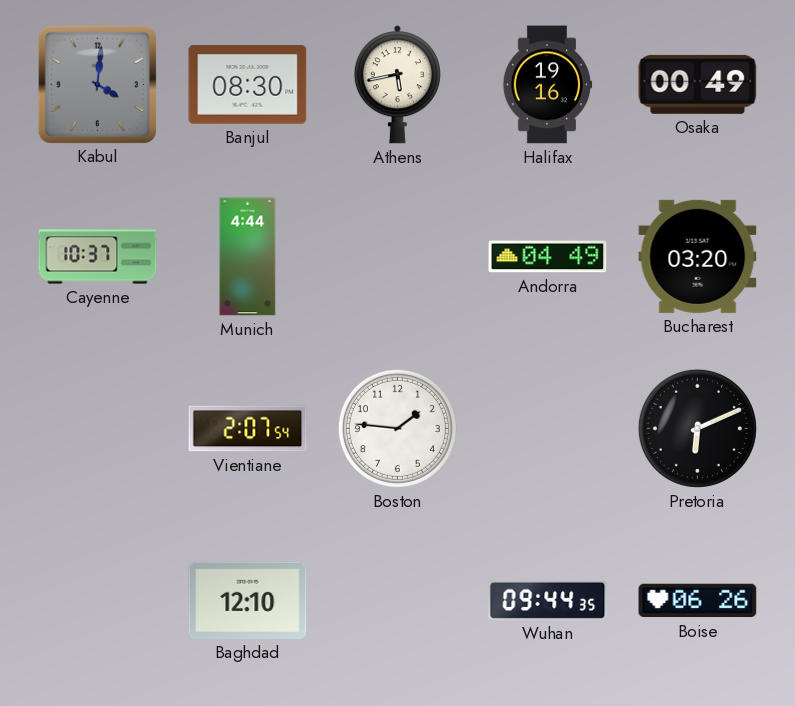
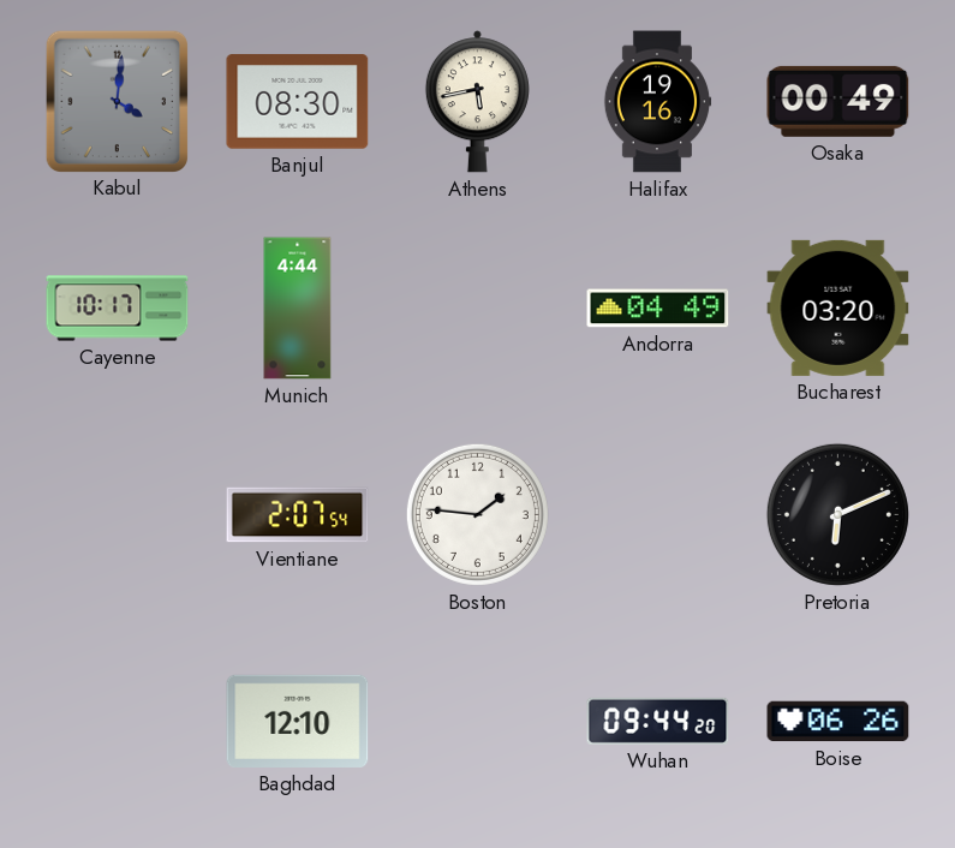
Cayenne: 10:37 -> 10:17
Wuhan: 09:44:35 -> 09:44:20
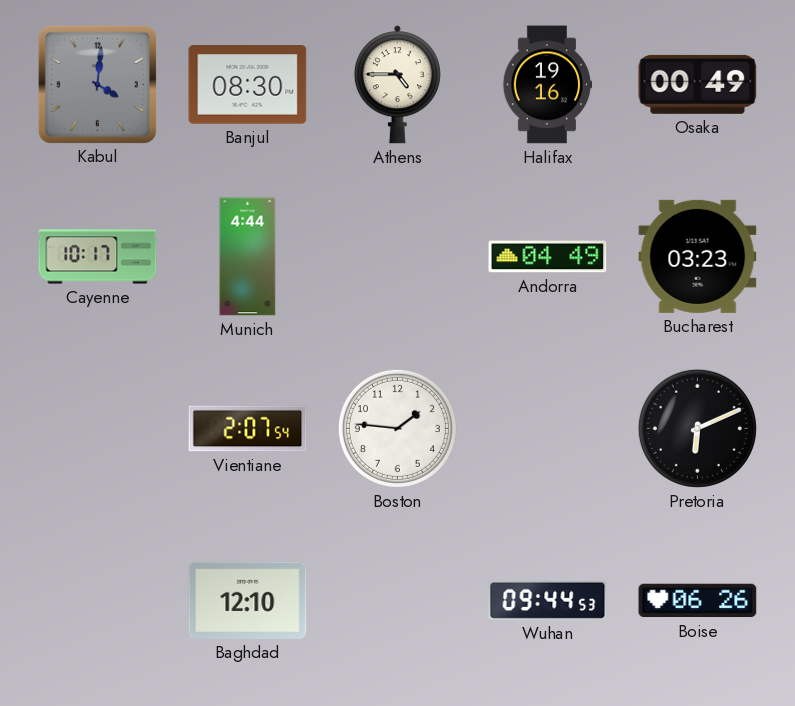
Athens: 5:43 -> 4:45
Bucharest: 03:20 -> 03:23
Wuhan: 09:44:20 -> 09:44:53
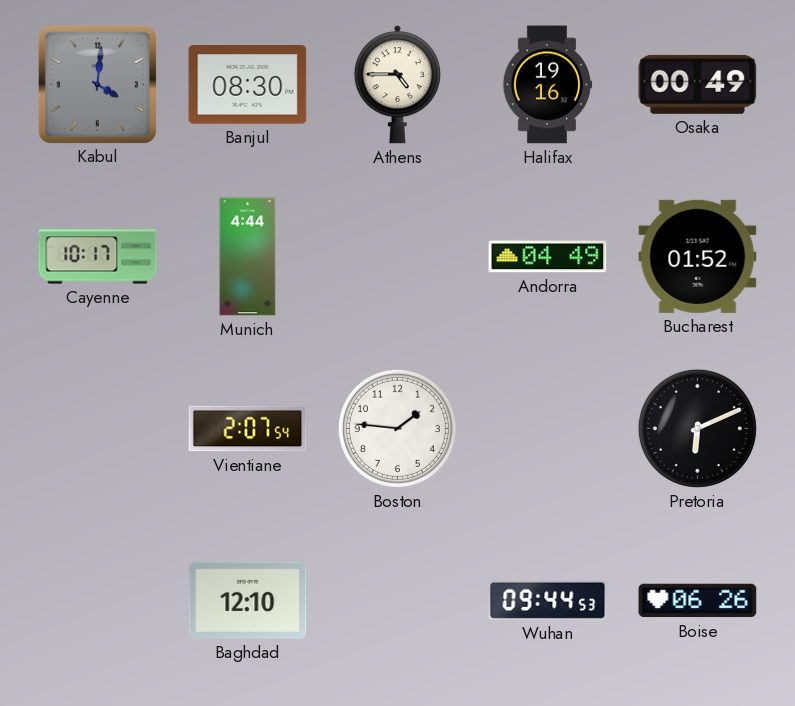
Bucharest: 03:23 -> 01:52
